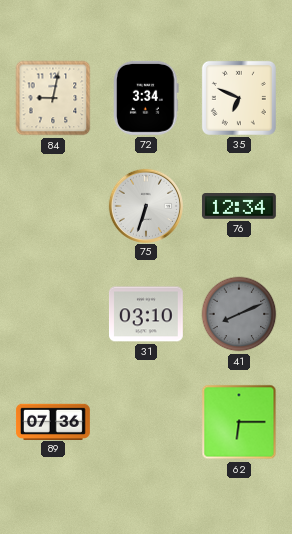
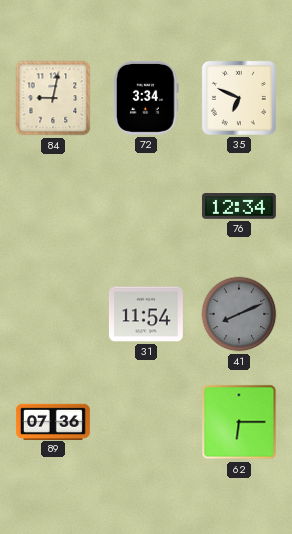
75: 6:33 -> none
31: 03:10 -> 11:54
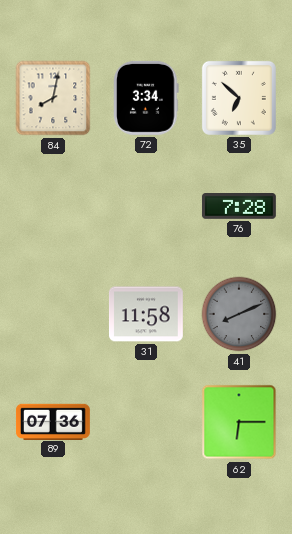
84: 9:02 -> 8:02
35: 6:49 -> 6:52
76: 12:34 -> 7:28
31: 11:54 -> 11:58
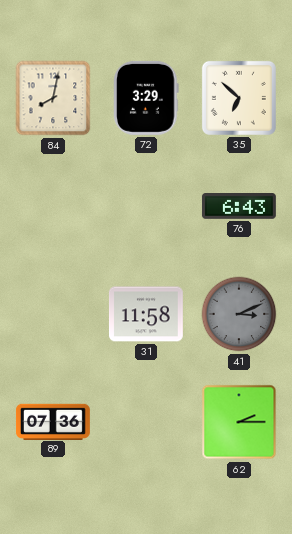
72: 3:34 -> 3:29
76: 7:28 -> 6:43
41: 8:11 -> 3:11
62: 6:15 -> 2:15
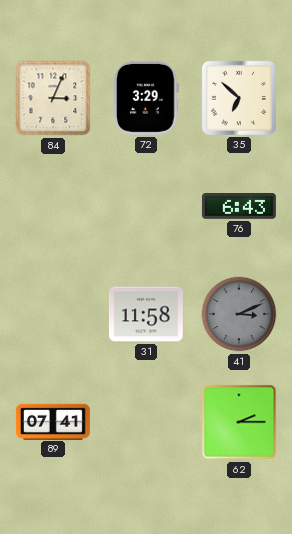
84: 8:02 -> 3:04
89: 07:36 -> 07:41
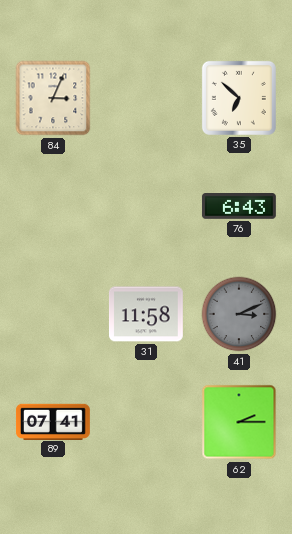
72: 3:29 -> none
